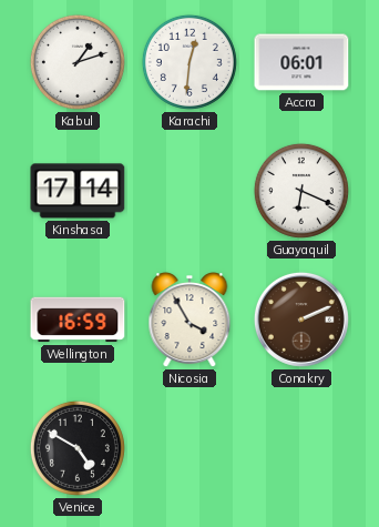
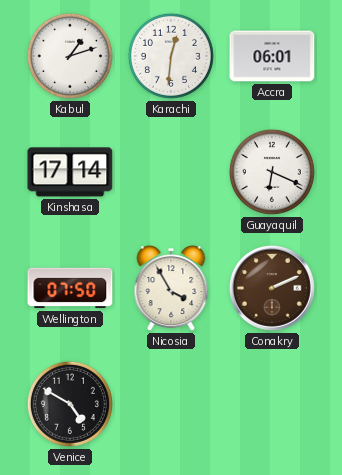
Wellington: 16:59 -> 07:50
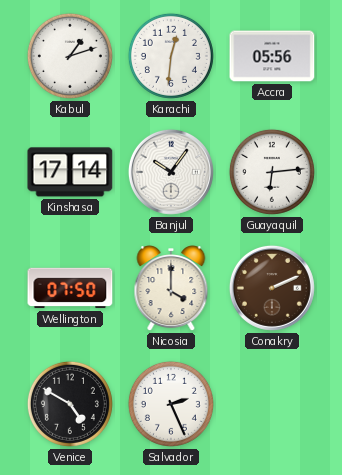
Accra: 06:01 -> 05:56
Banjul: none -> 10:06
Guayaquil: 6:19 -> 6:14
Nicosia: 3:55 -> 4:00
Salvador: none -> 2:26
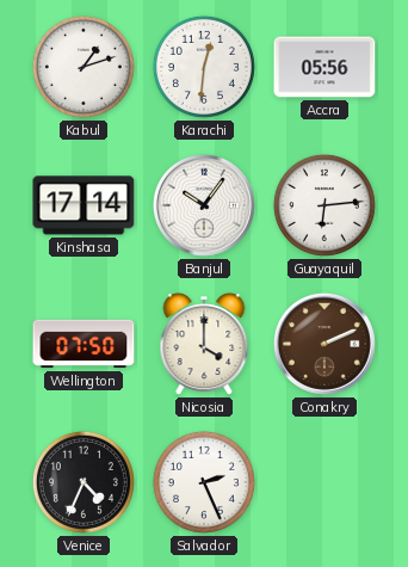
Venice: 4:50 -> 4:34
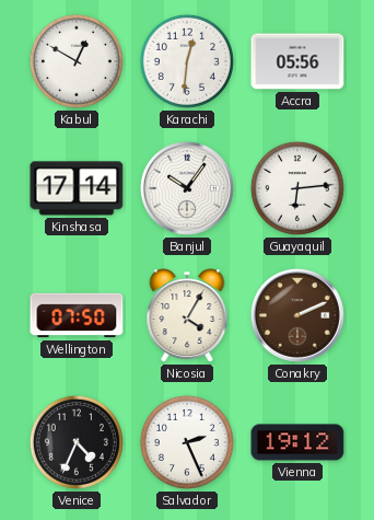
Kabul: 1:12 -> 12:50
Nicosia: 4:00 -> 4:05
Vienna: none -> 19:12
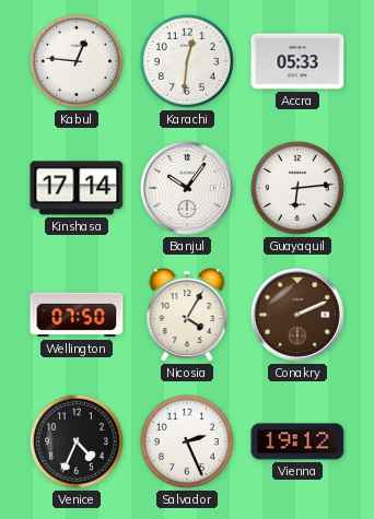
Kabul: 12:50 -> 12:46
Accra: 05:56 -> 05:33
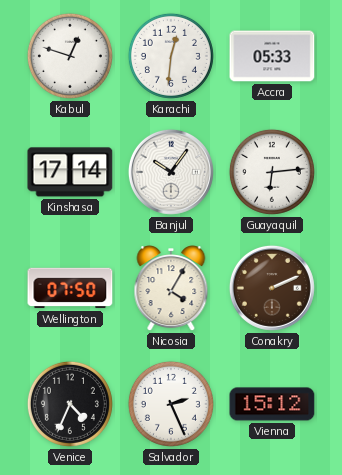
Kabul: 12:46 -> 12:48
Vienna: 19:12 -> 15:12
